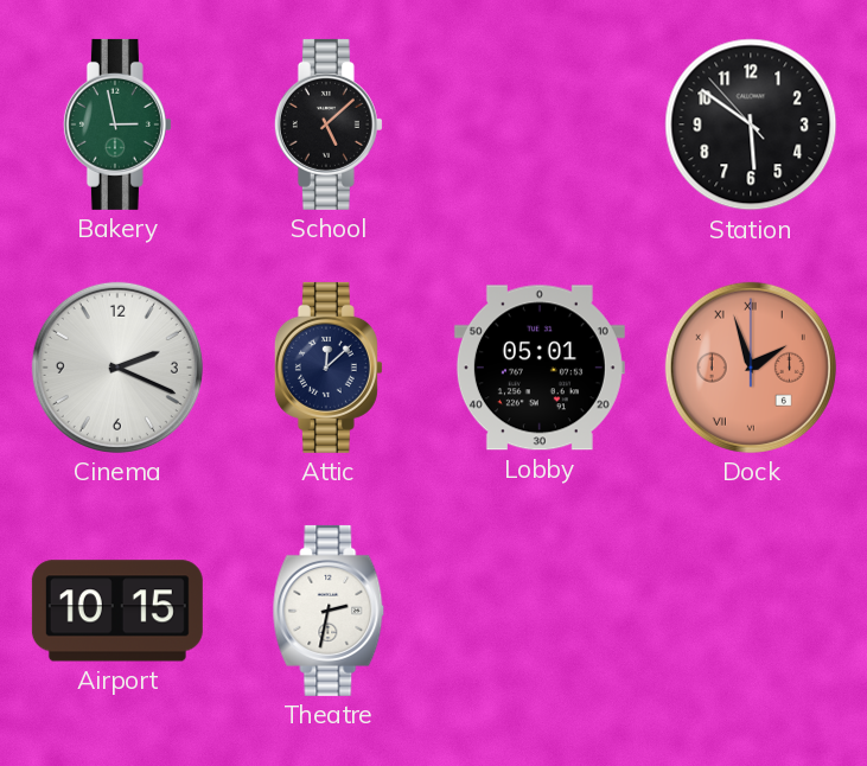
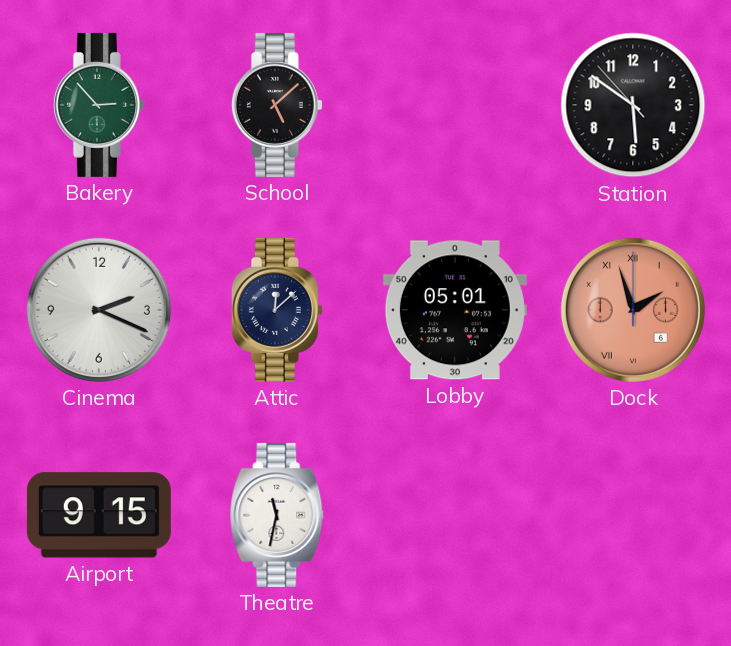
Bakery: 2:58 -> 2:53
Airport: 10:15 -> 9:15
Theatre: 2:32 -> 11:32
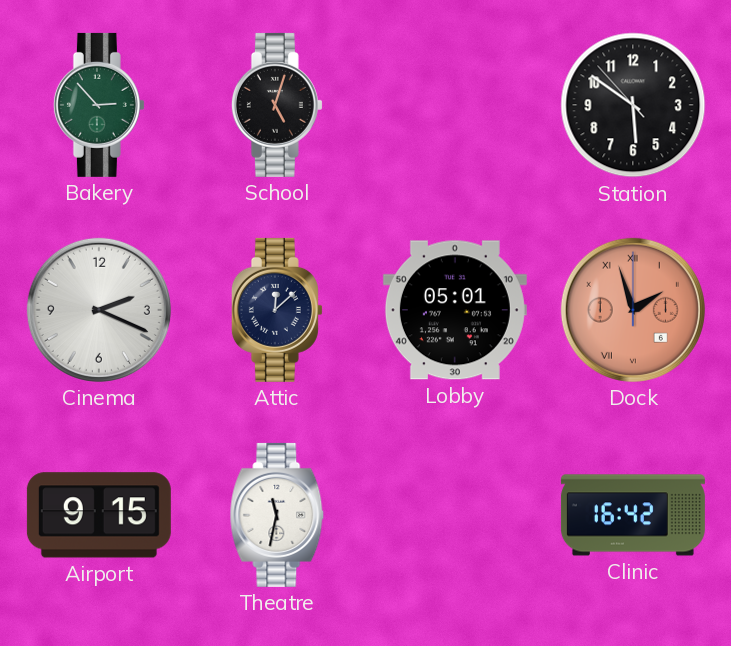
School: 5:08 -> 5:03
Clinic: none -> 16:42
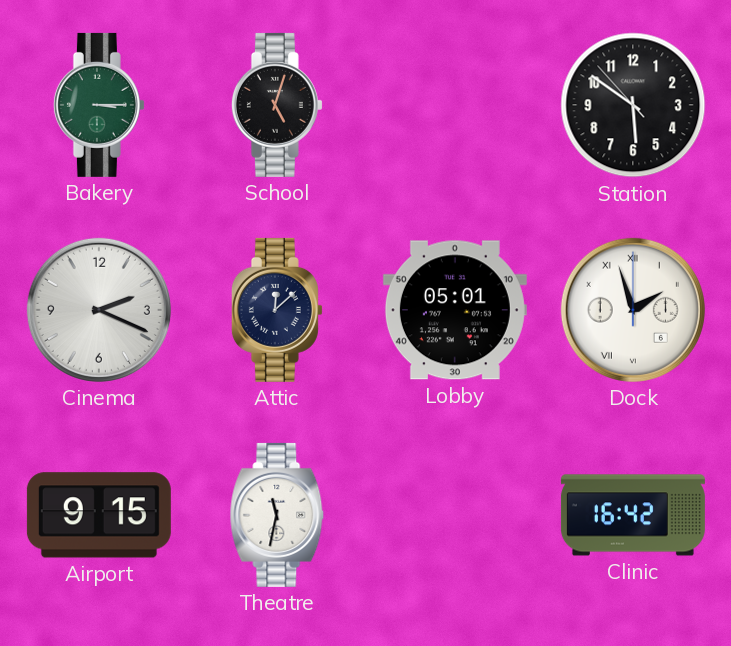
Bakery: 2:53 -> 3:15
Dock dial: salmon -> white
